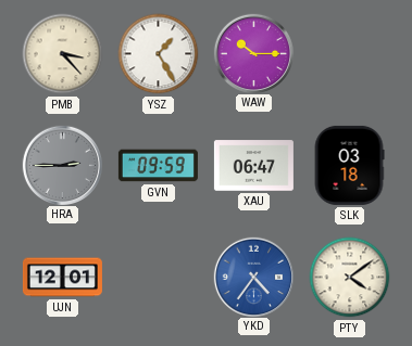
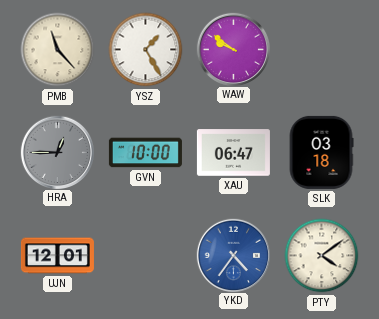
PMB: 3:23 -> 11:23
WAW: 10:15 -> 9:51
HRA: 2:45 -> 12:45
GVN: 09:59 -> 10:00
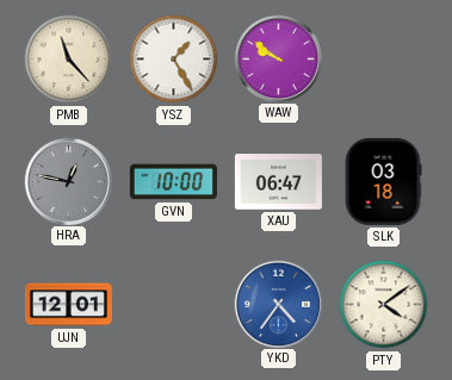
HRA: 12:45 -> 12:47
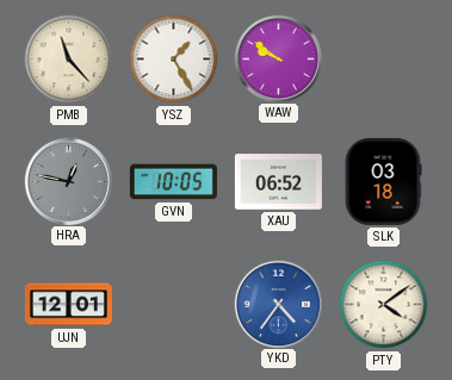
GVN: 10:00 -> 10:05
XAU: 06:47 -> 06:52
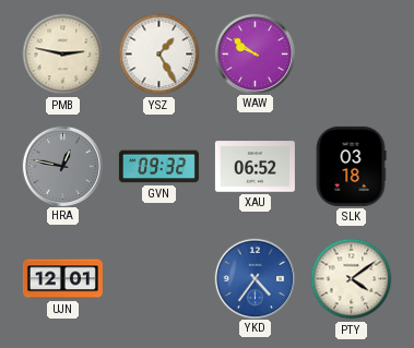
PMB: 11:23 -> 2:47
GVN: 10:05 -> 09:32
